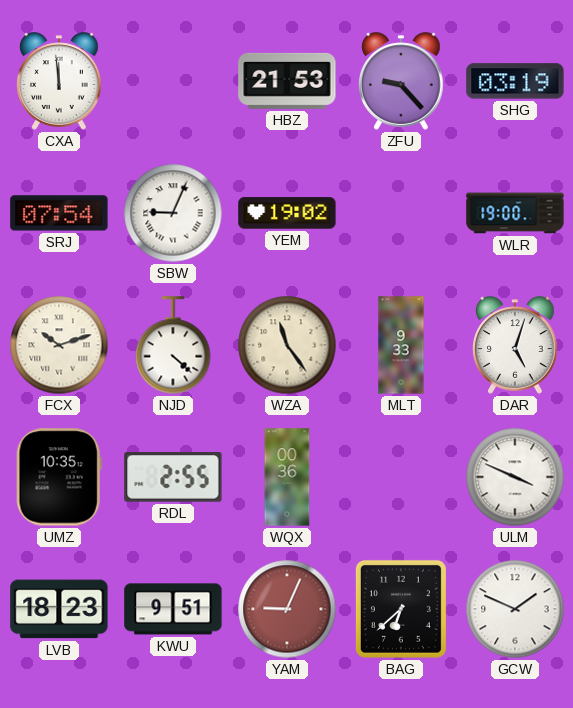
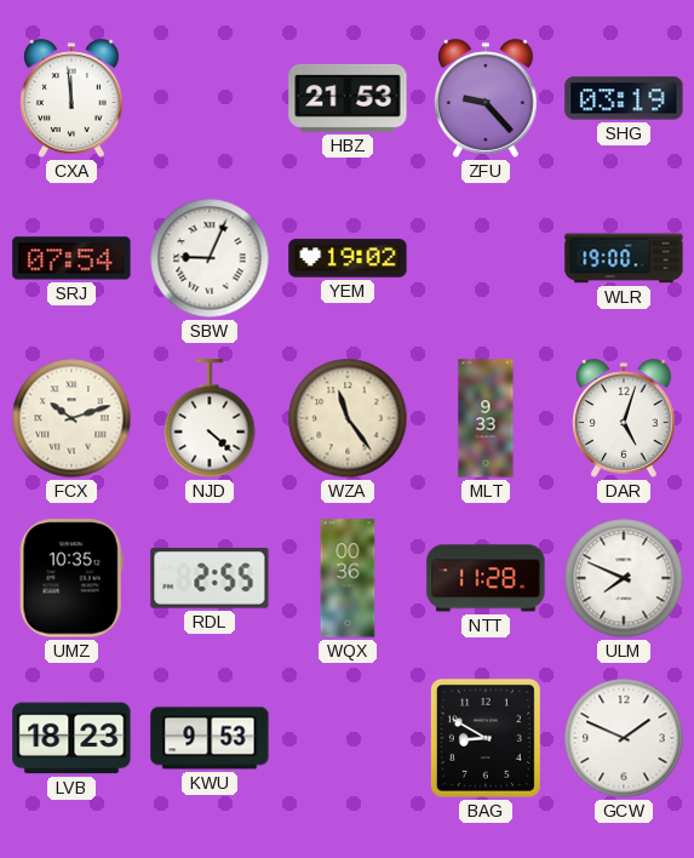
NTT: none -> 11:28
ULM: 3:49 -> 7:49
KWU: 9:51 -> 9:53
YAM: 9:04 -> none
BAG: 6:38 -> 8:50
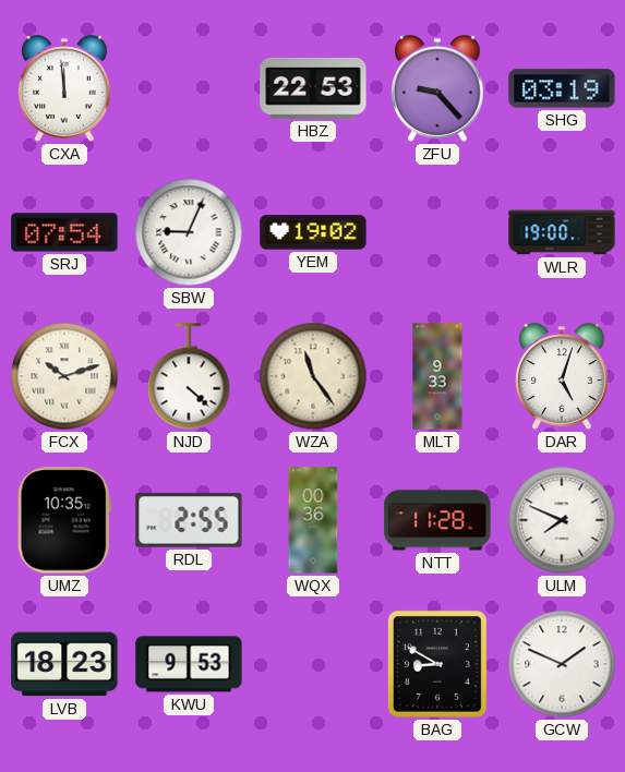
HBZ: 21:53 -> 22:53
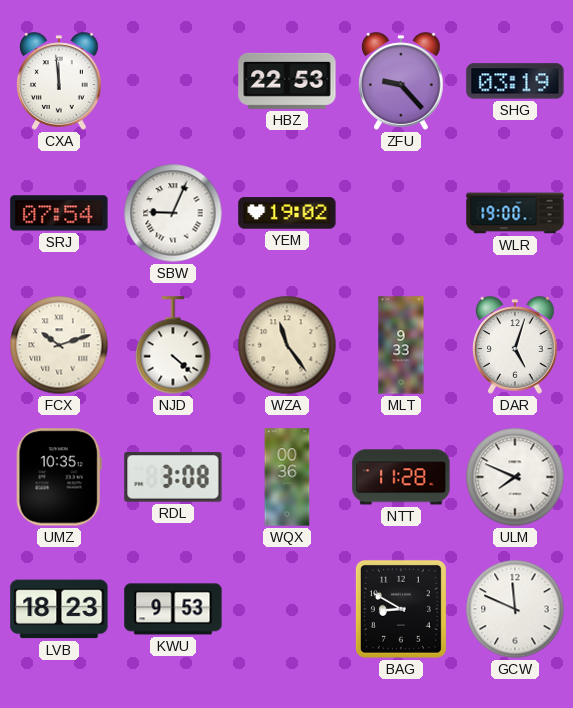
RDL: 2:55 -> 3:08
GCW: 1:49 -> 11:49
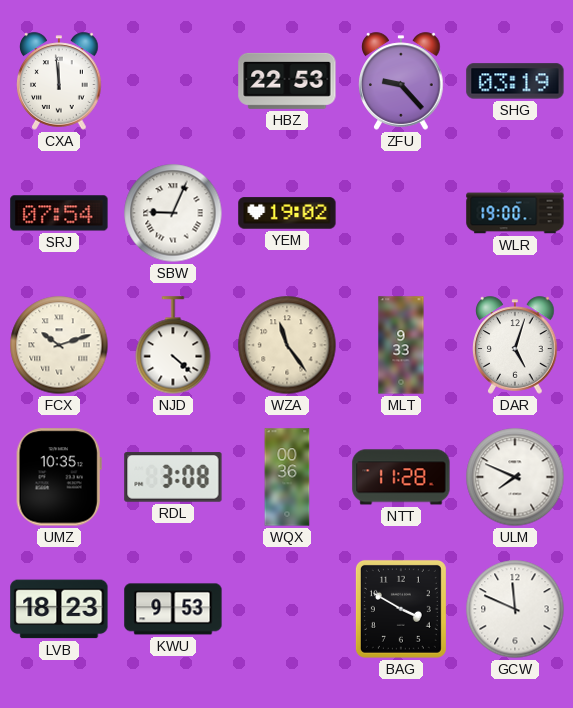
BAG: 8:50 -> 3:50
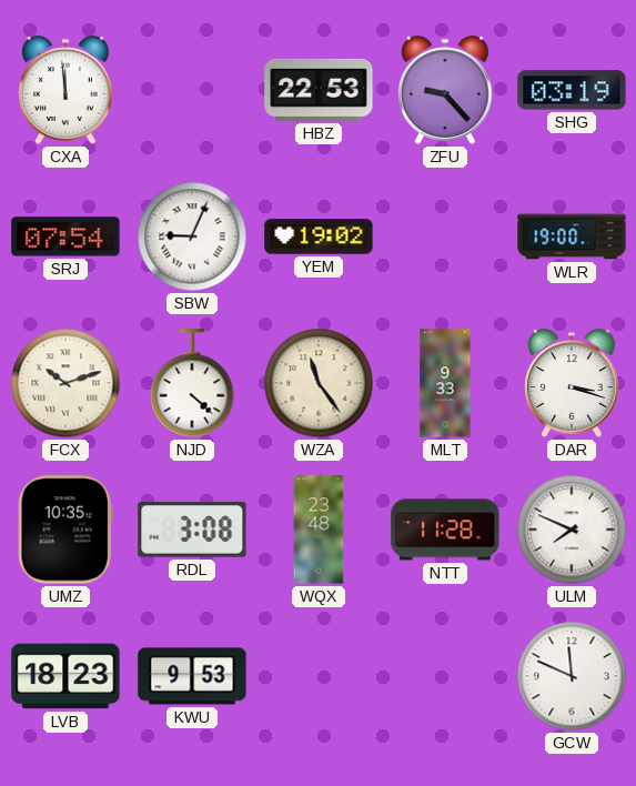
DAR: 5:03 -> 3:18
WQX: 00:36 -> 23:48
BAG: 3:50 -> none
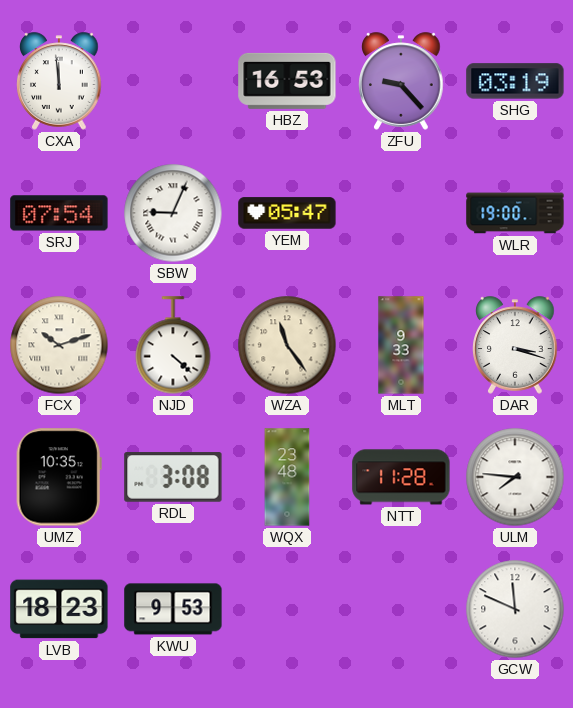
HBZ: 22:53 -> 16:53
YEM: 19:02 -> 05:47
ULM: 7:49 -> 7:46
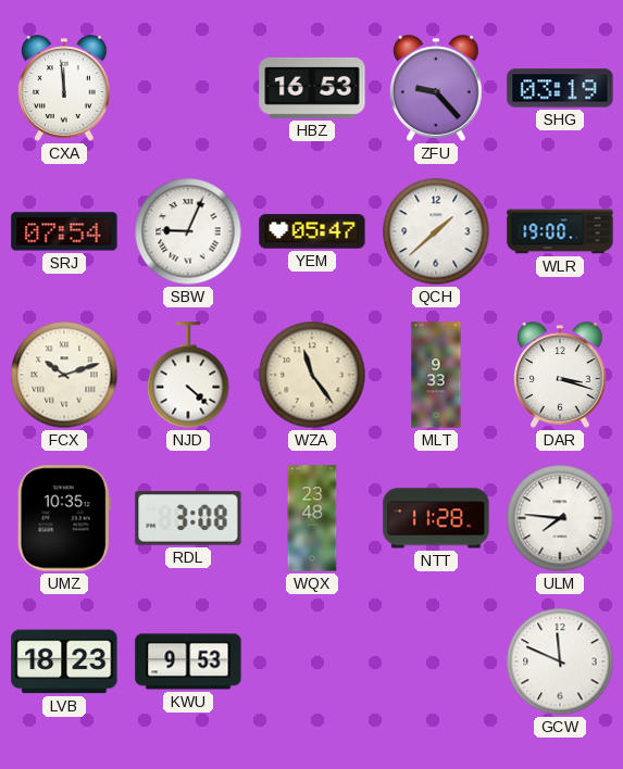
QCH: none -> 1:38
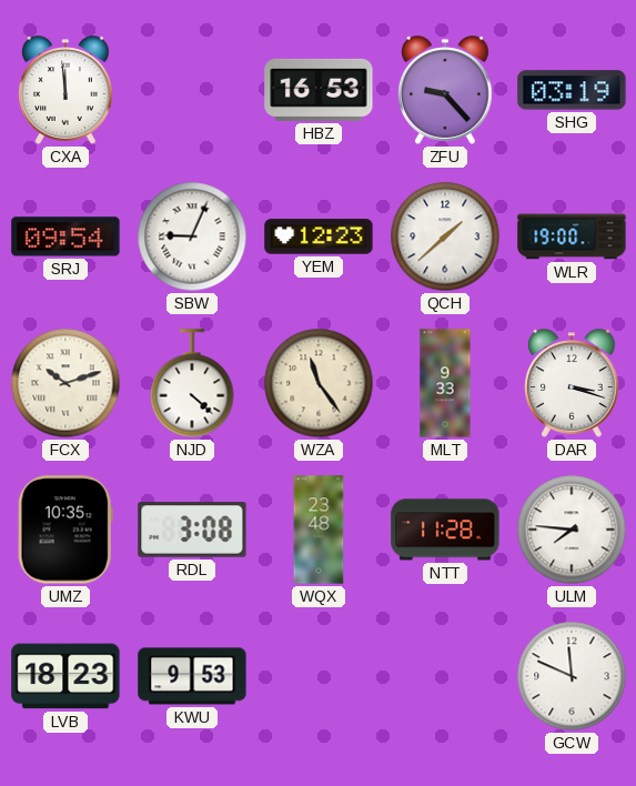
SRJ: 07:54 -> 09:54
YEM: 05:47 -> 12:23
